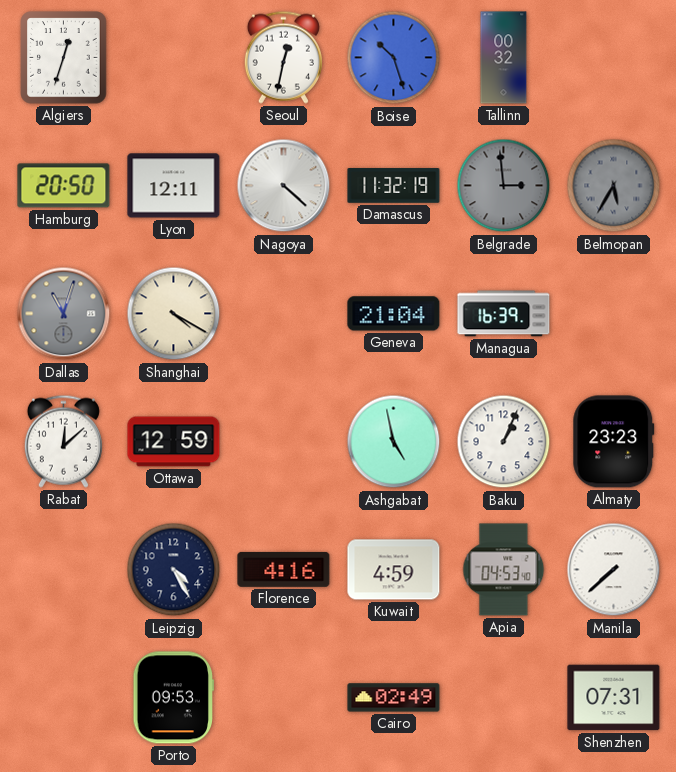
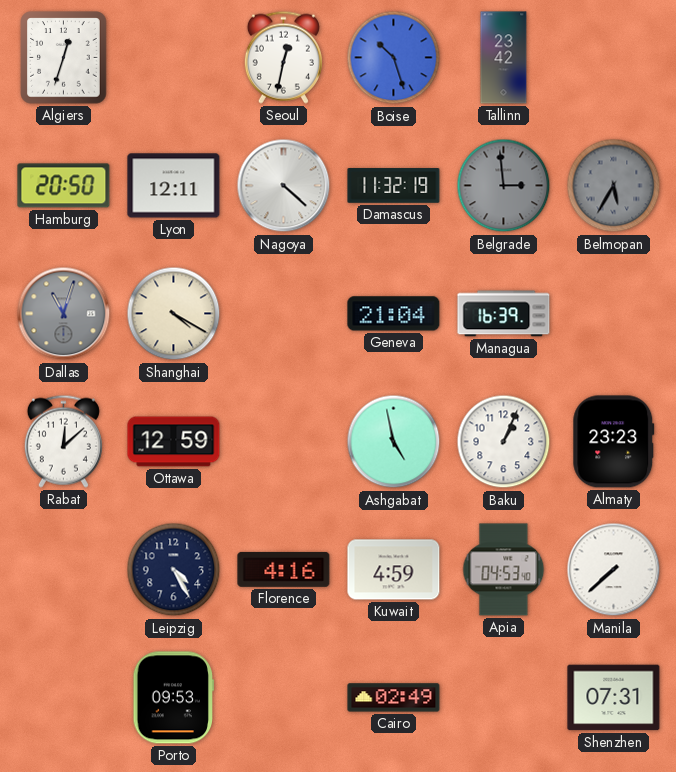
Tallinn: 00:32 -> 23:42
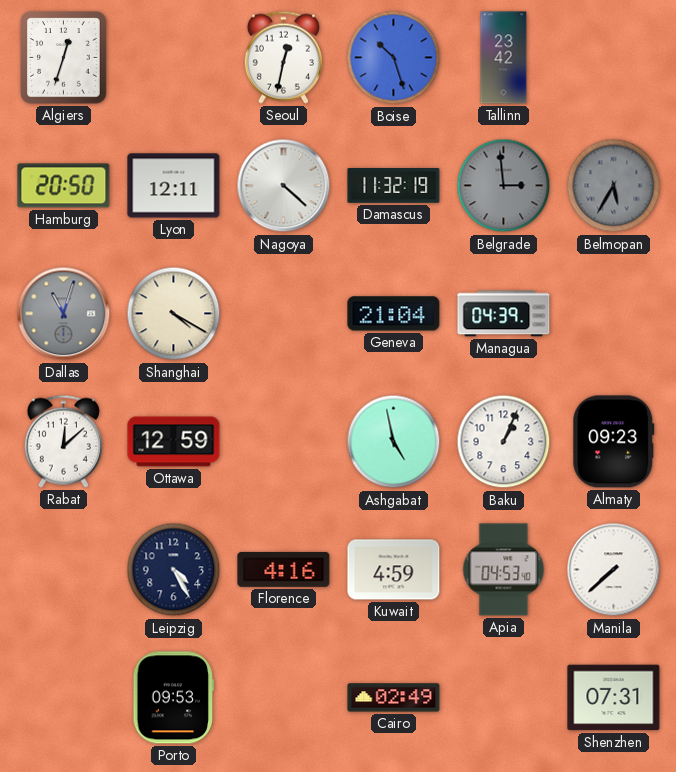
Managua: 16:39 -> 04:39
Almaty: 23:23 -> 09:23
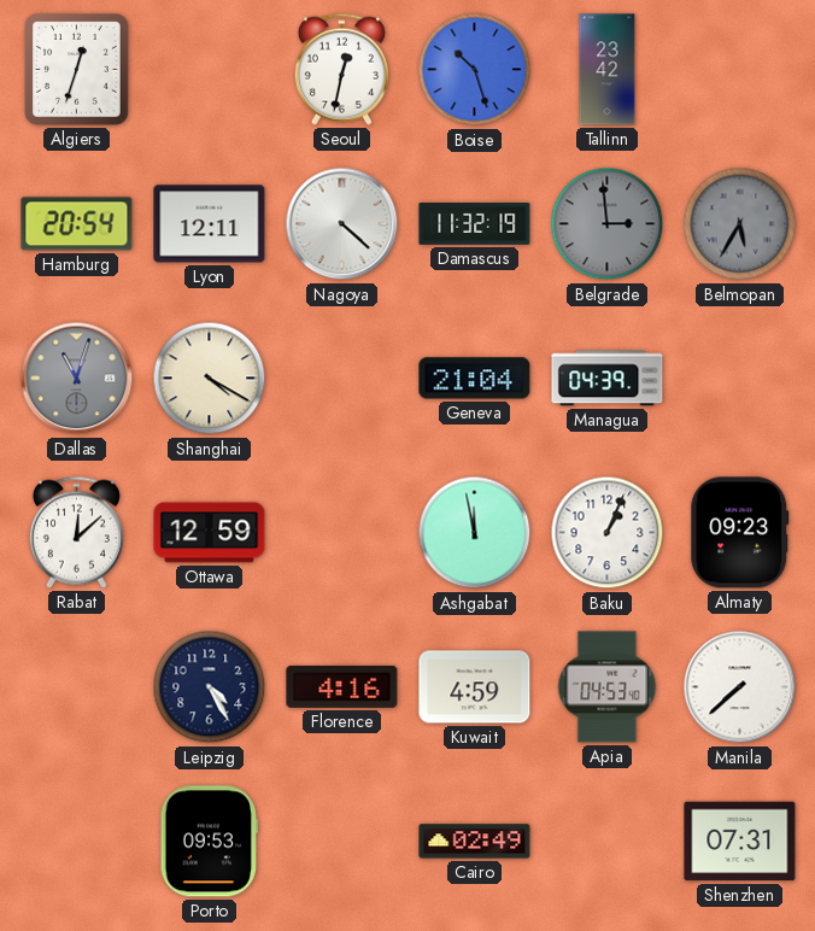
Hamburg: 20:50 -> 20:54
Ashgabat: 4:58 -> 11:58
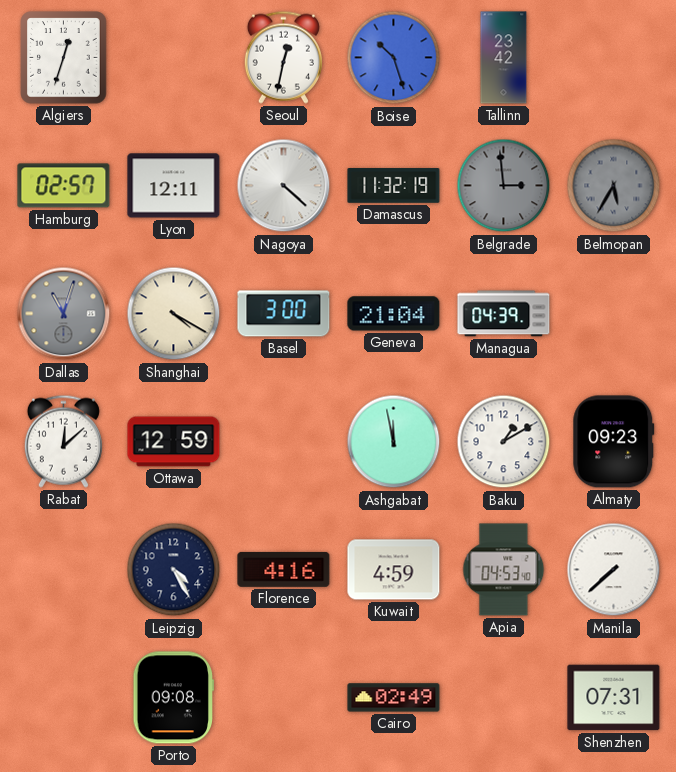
Hamburg: 20:54 -> 02:57
Basel: none -> 3:00
Baku: 1:04 -> 1:10
Porto: 09:53 -> 09:08
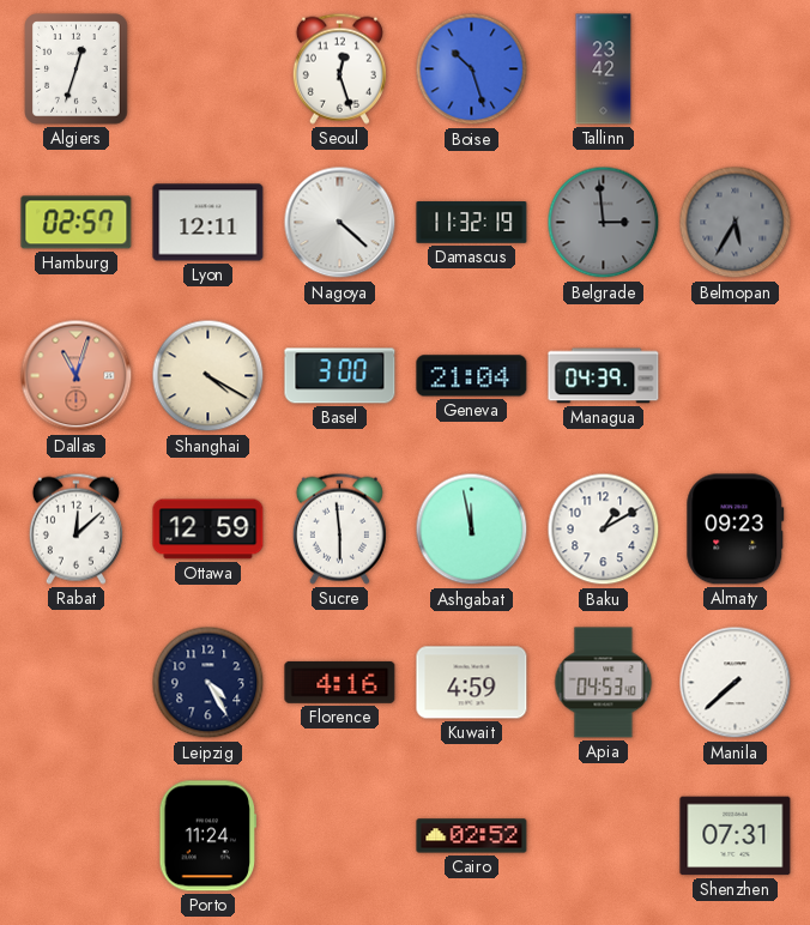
Seoul: 12:32 -> 12:27
Dallas dial: grey -> salmon
Sucre: none -> 5:59
Porto: 09:08 -> 11:24
Cairo: 02:49 -> 02:52
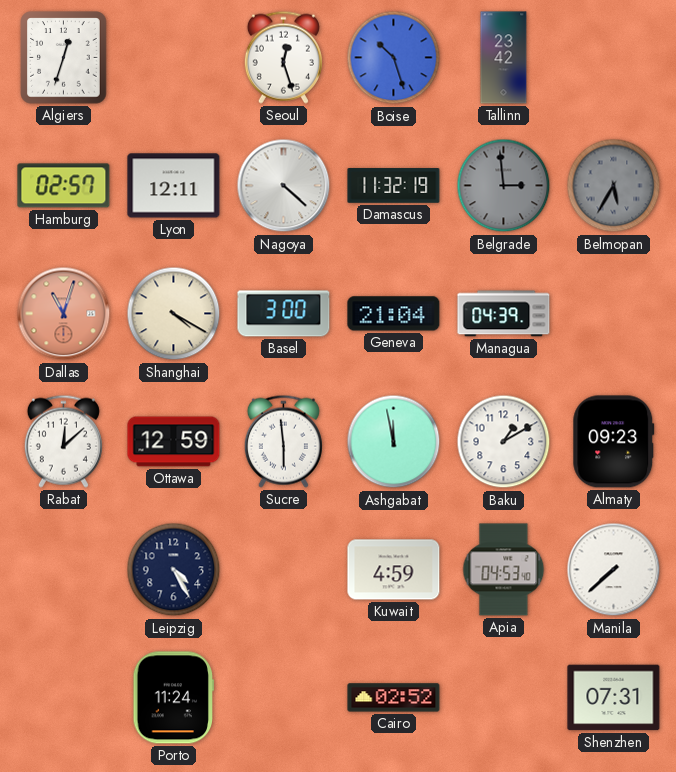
Florence: 4:16 -> none
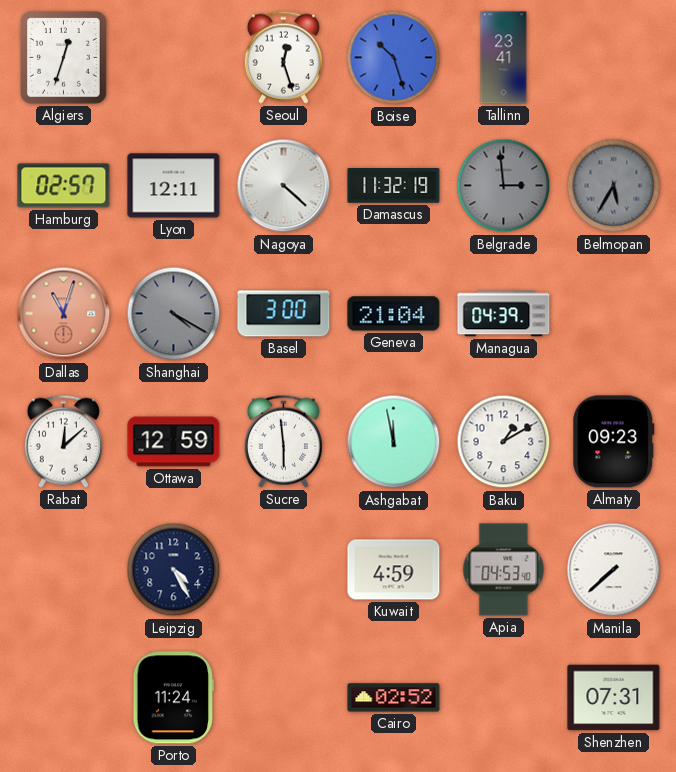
Tallinn: 23:42 -> 23:41
Shanghai dial: cream -> grey
